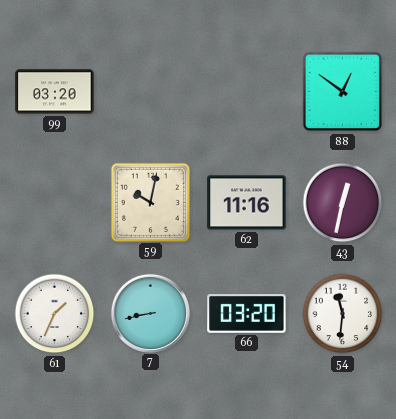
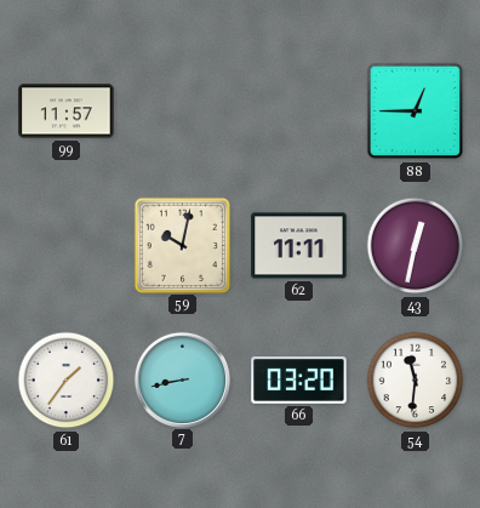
99: 03:20 -> 11:57
88: 12:51 -> 12:45
62: 11:16 -> 11:11
61: 1:34 -> 1:36
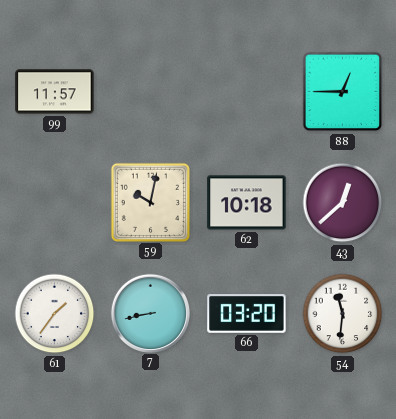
62: 11:11 -> 10:18
43: 12:32 -> 12:38
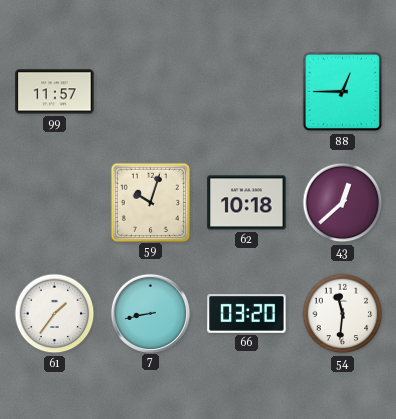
59: 10:02 -> 10:03
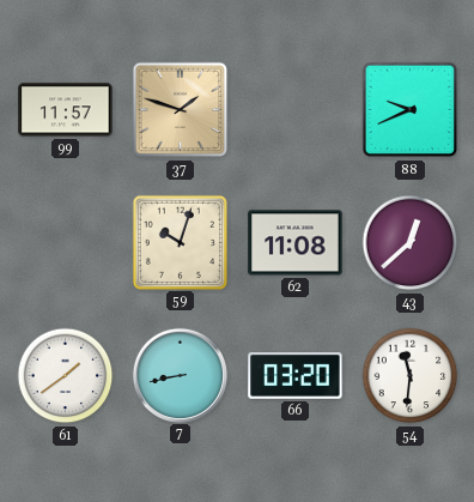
37: none -> 1:48
88: 12:45 -> 9:41
62: 10:18 -> 11:08
61: 1:36 -> 1:39
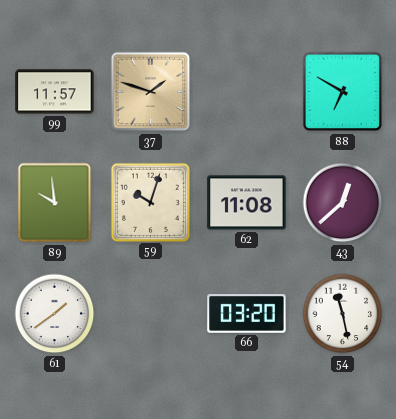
88: 9:41 -> 6:50
89: none -> 9:59
7: 8:43 -> none
54: 11:31 -> 11:28
